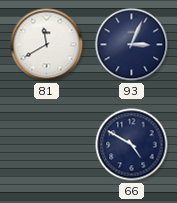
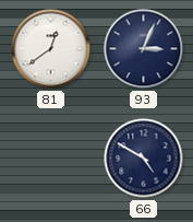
81: 11:40 -> 12:39
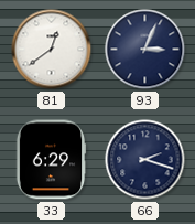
33: none -> 6:29
66: 4:50 -> 2:18
